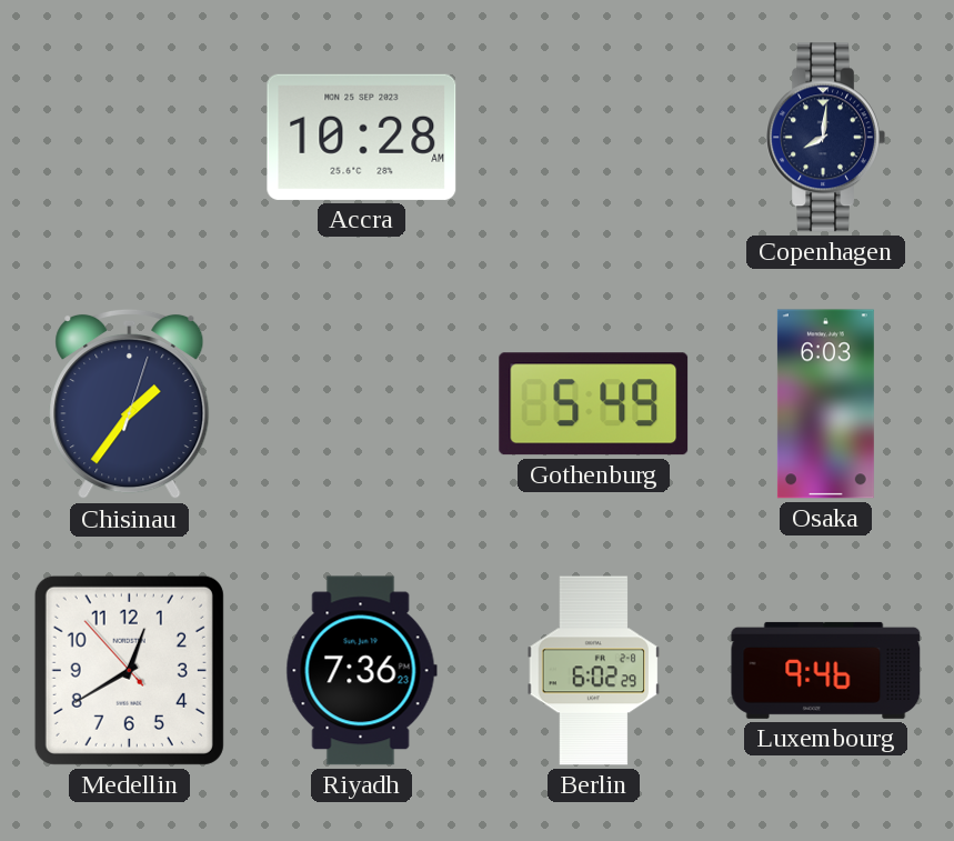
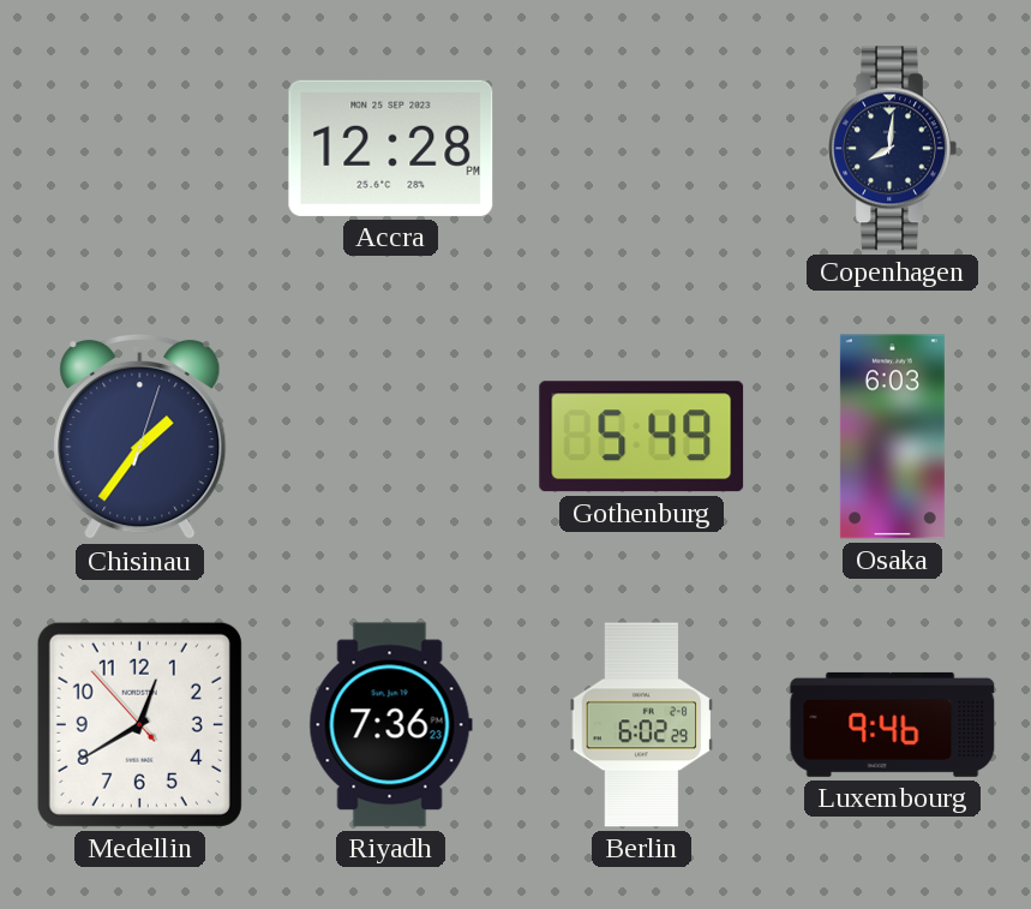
Accra: 10:28 -> 12:28
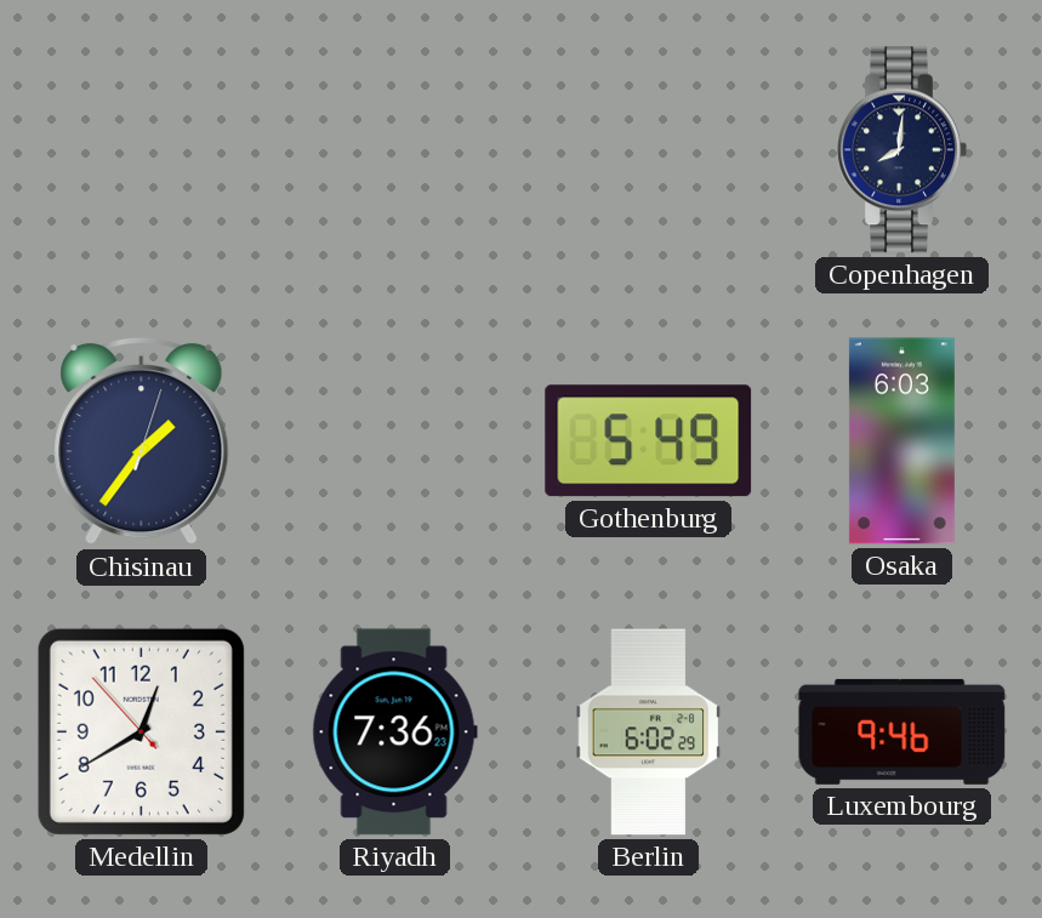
Accra: 12:28 -> none
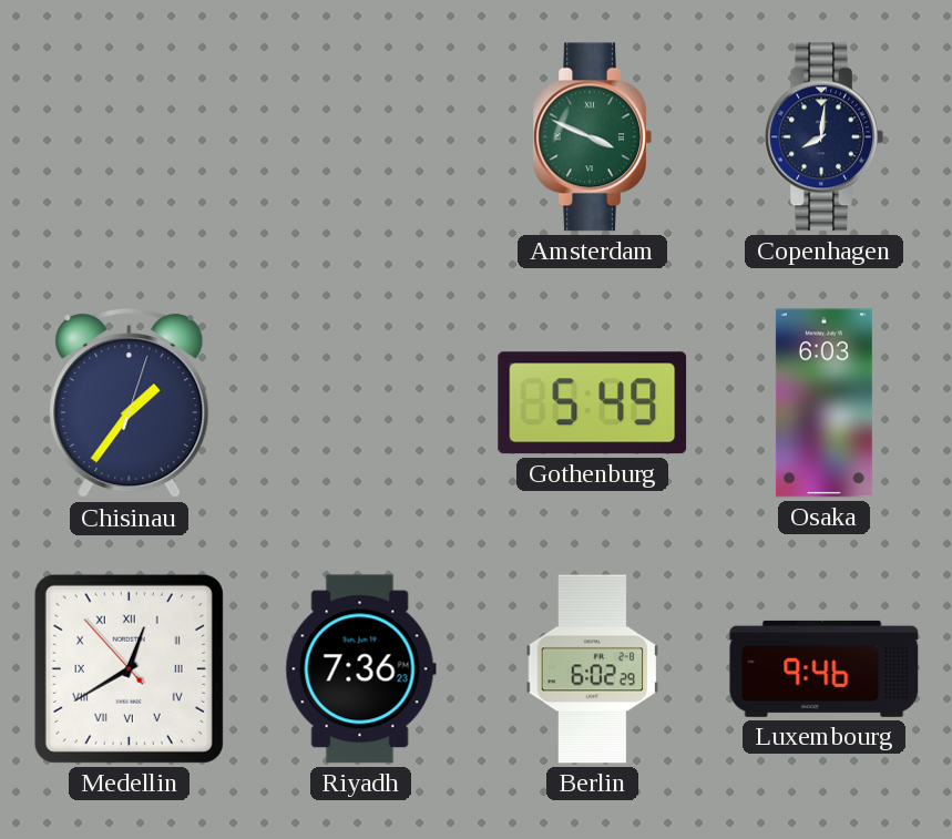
Amsterdam: none -> 3:49
Medellin numerals: Arabic -> Roman
